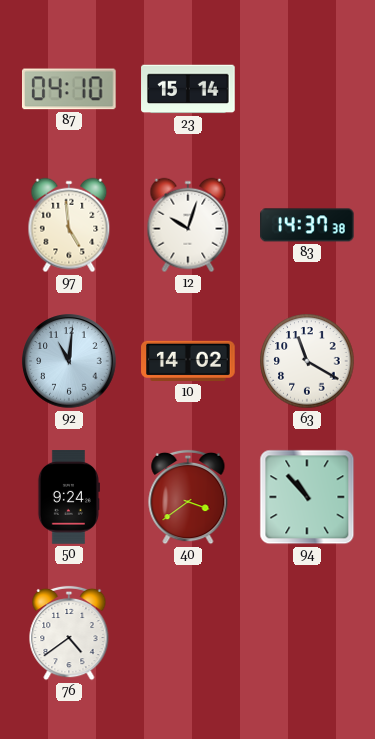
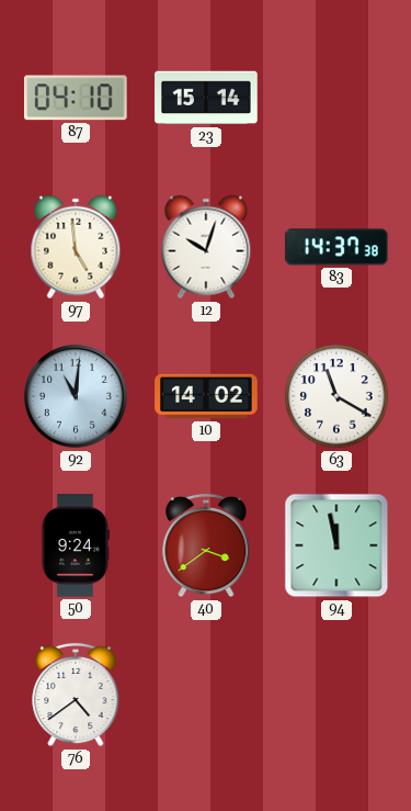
94: 10:53 -> 11:58
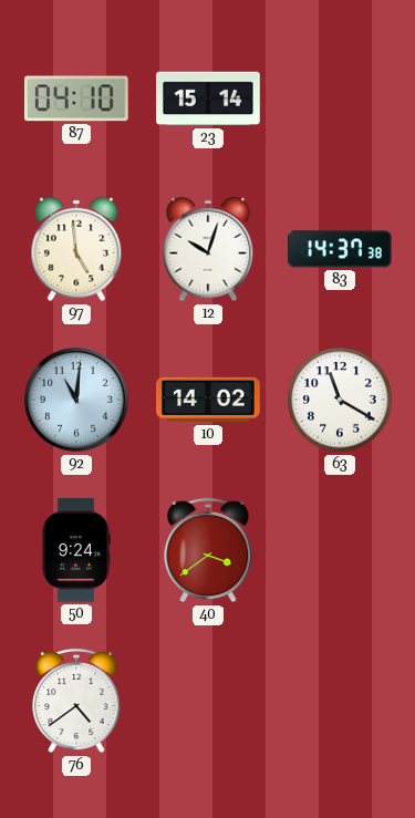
94: 11:58 -> none
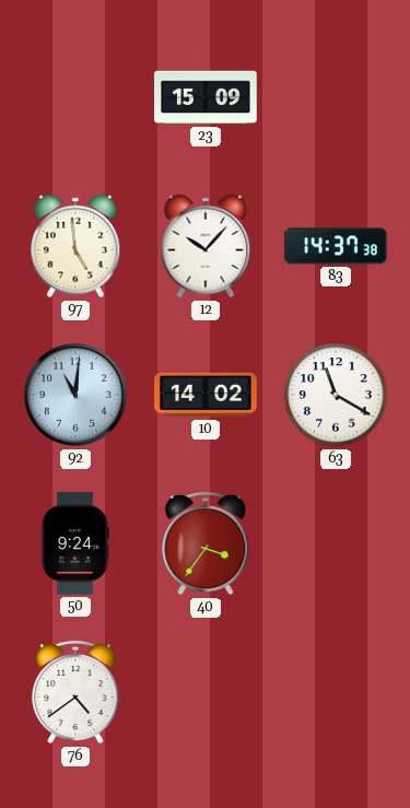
87: 04:10 -> none
23: 15:14 -> 15:09
12: 10:03 -> 10:07
40: 3:39 -> 3:36
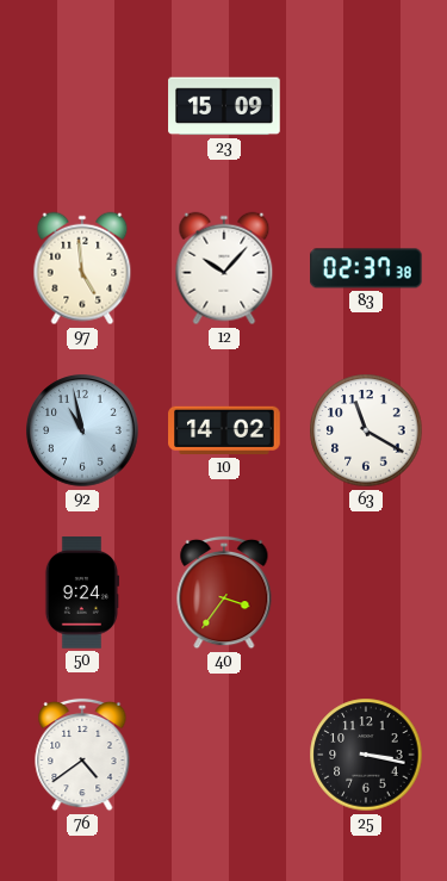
83: 14:37 -> 02:37
92: 11:01 -> 10:58
25: none -> 3:17
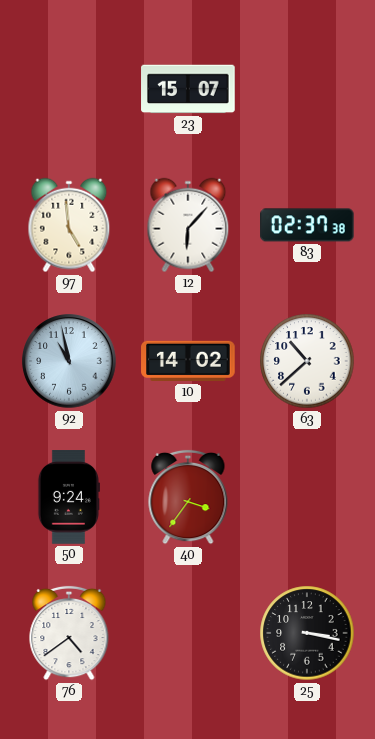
23: 15:09 -> 15:07
12: 10:07 -> 6:07
63: 11:20 -> 10:38
